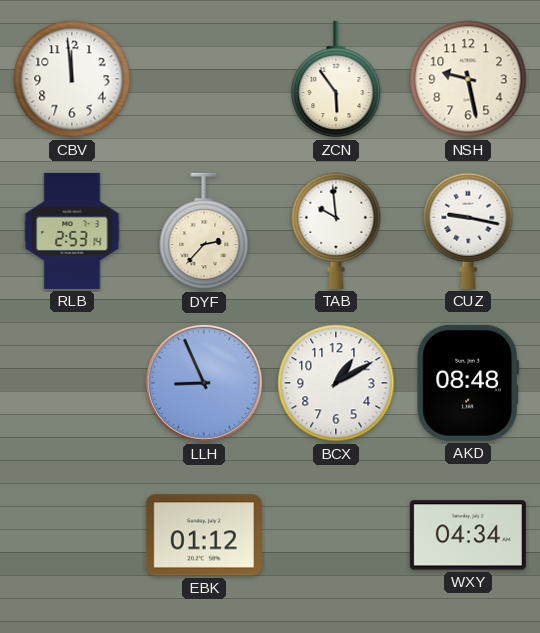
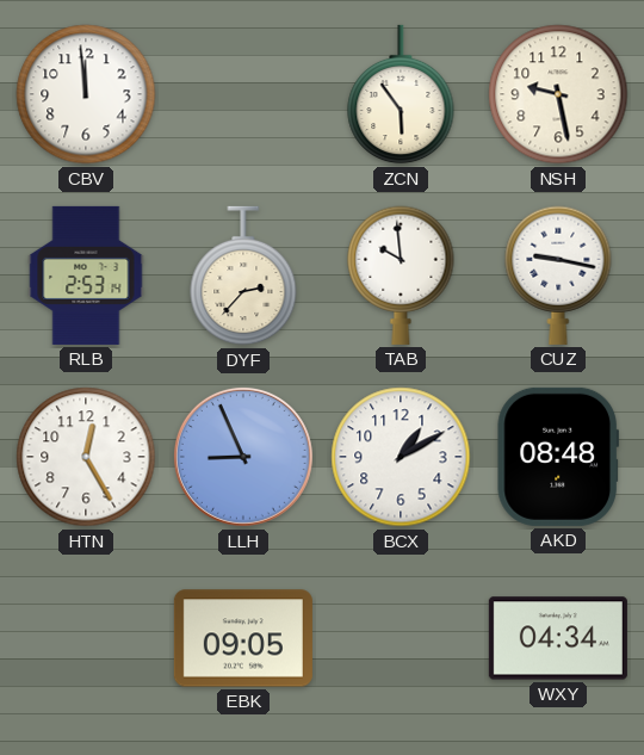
HTN: none -> 12:25
EBK: 01:12 -> 09:05
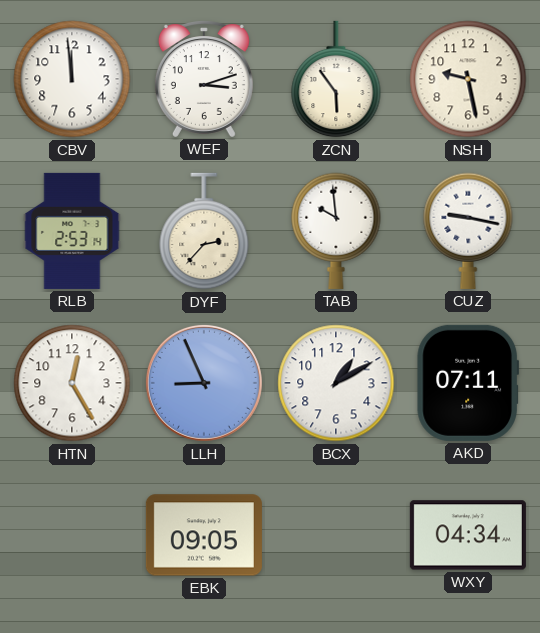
WEF: none -> 3:12
AKD: 08:48 -> 07:11
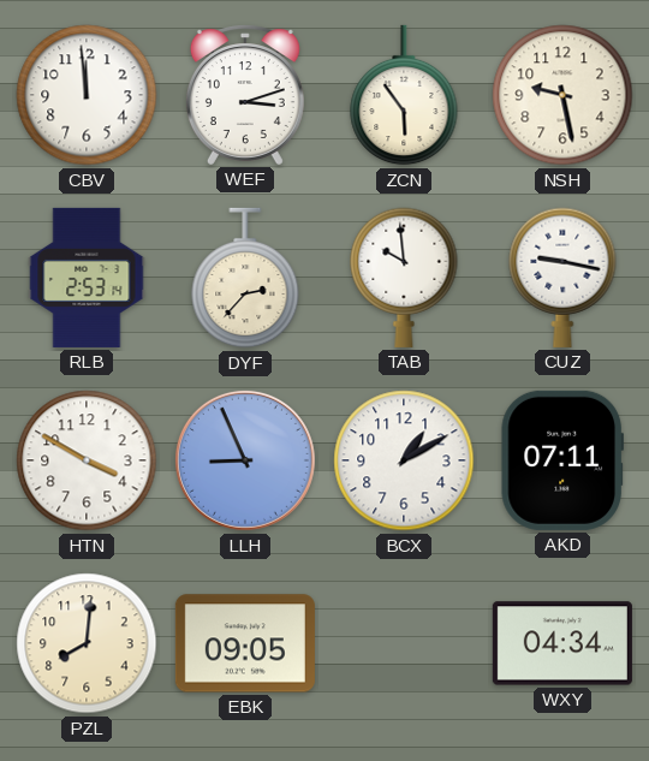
HTN: 12:25 -> 3:50
PZL: none -> 8:01
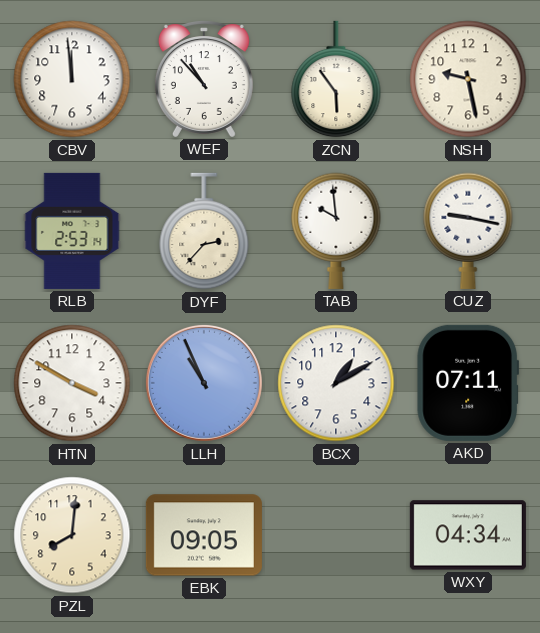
WEF: 3:12 -> 10:53
LLH: 8:56 -> 10:56
